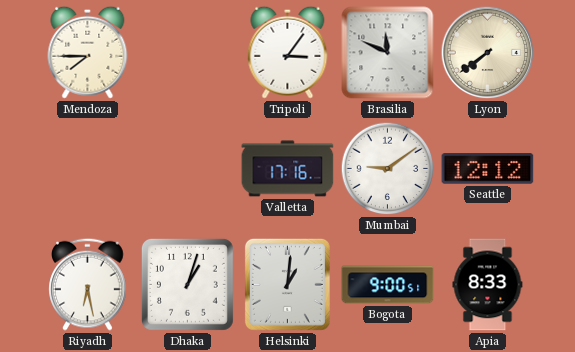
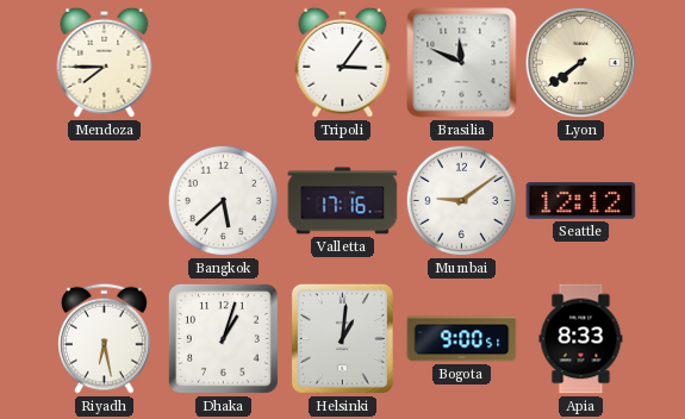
Bangkok: none -> 5:38
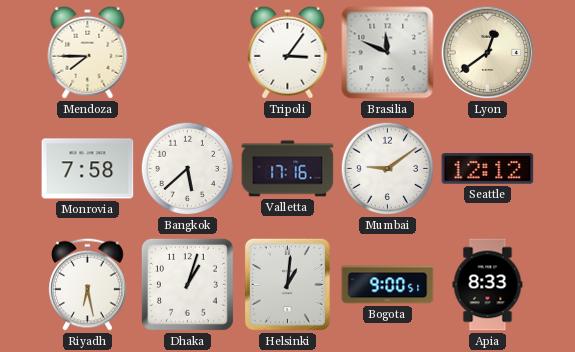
Lyon: 7:39 -> 12:39
Monrovia: none -> 7:58
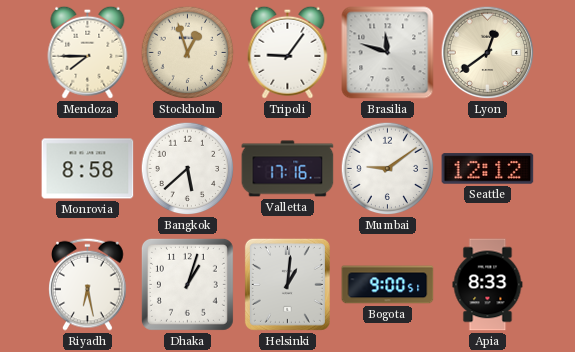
Stockholm: none -> 12:57
Tripoli: 3:06 -> 9:06
Brasilia: 11:49 -> 11:48
Monrovia: 7:58 -> 8:58
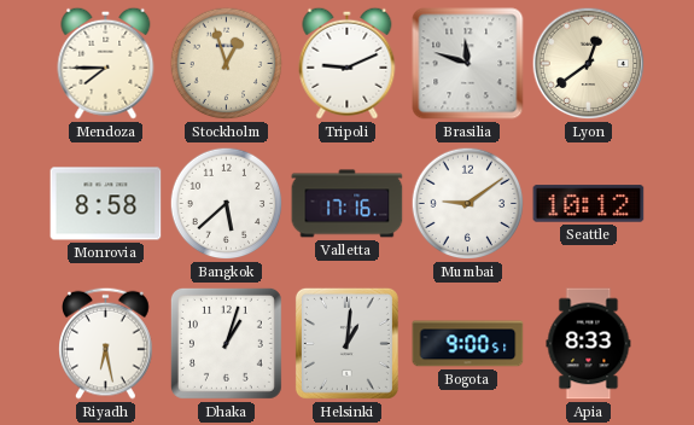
Tripoli: 9:06 -> 9:11
Seattle: 12:12 -> 10:12
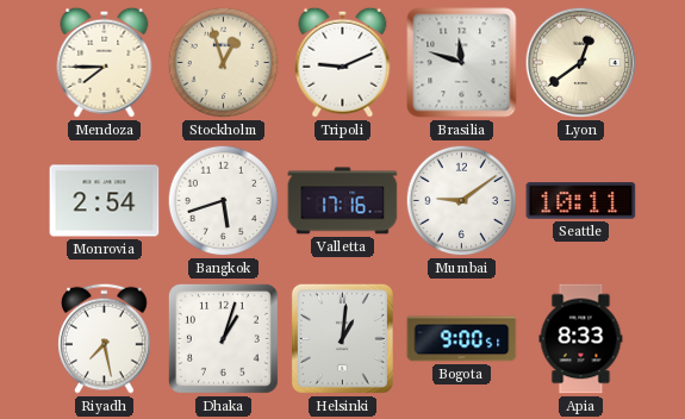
Monrovia: 8:58 -> 2:54
Bangkok: 5:38 -> 5:42
Seattle: 10:12 -> 10:11
Riyadh: 6:28 -> 7:28
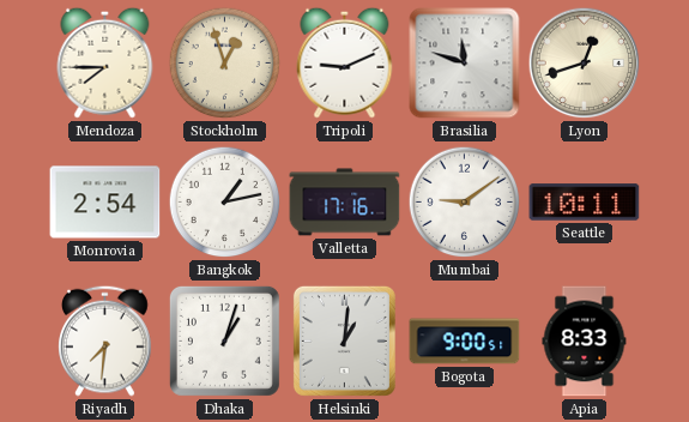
Lyon: 12:39 -> 12:42
Bangkok: 5:42 -> 1:13
Riyadh: 7:28 -> 7:31
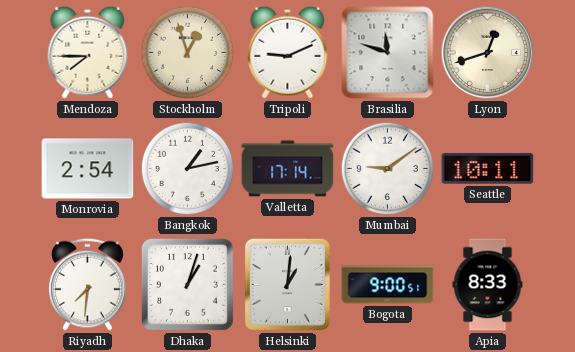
Valletta: 17:16 -> 17:14
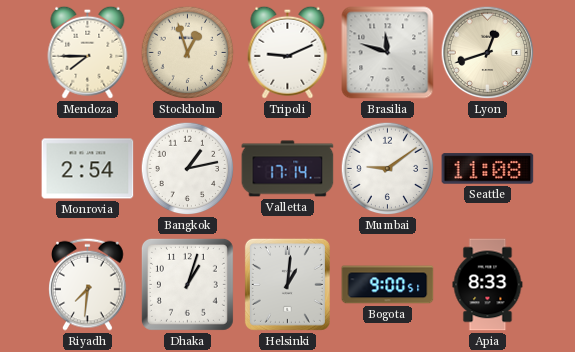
Seattle: 10:11 -> 11:08
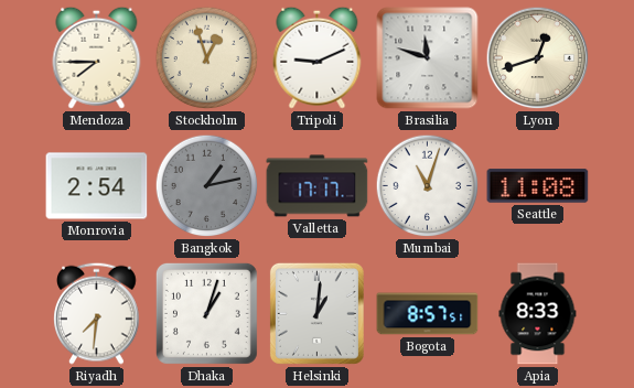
Bangkok dial: white -> grey
Valletta: 17:14 -> 17:17
Mumbai: 9:09 -> 11:03
Bogota: 9:00 -> 8:57
